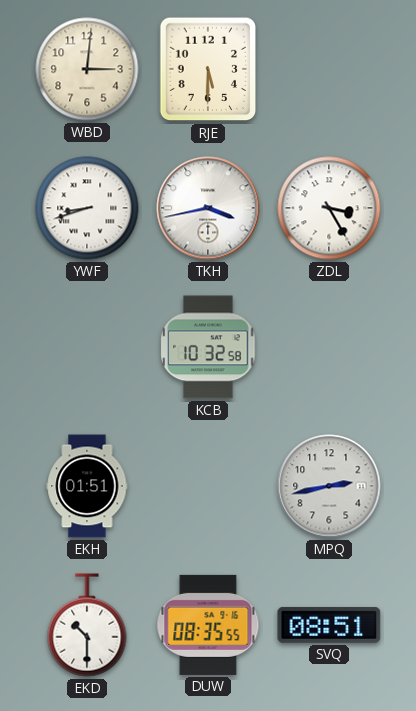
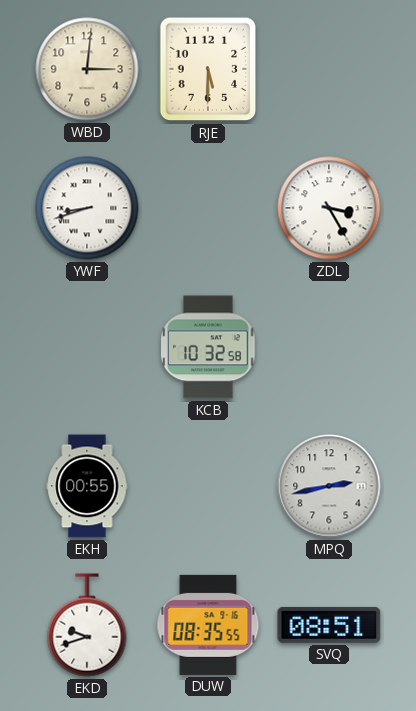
TKH: 3:43 -> none
EKH: 01:51 -> 00:55
EKD: 10:30 -> 9:42
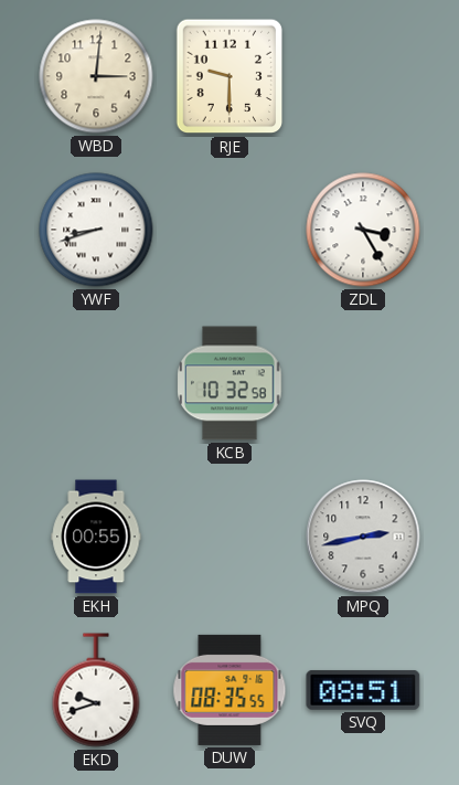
RJE: 5:30 -> 9:30
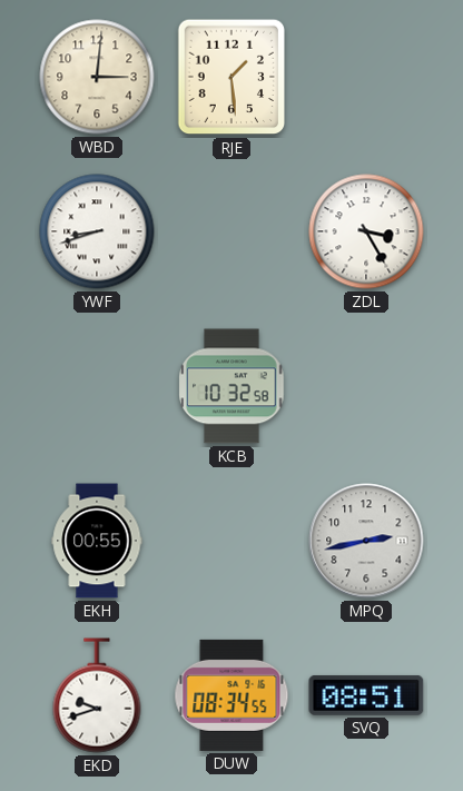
RJE: 9:30 -> 1:29
DUW: 08:35 -> 08:34
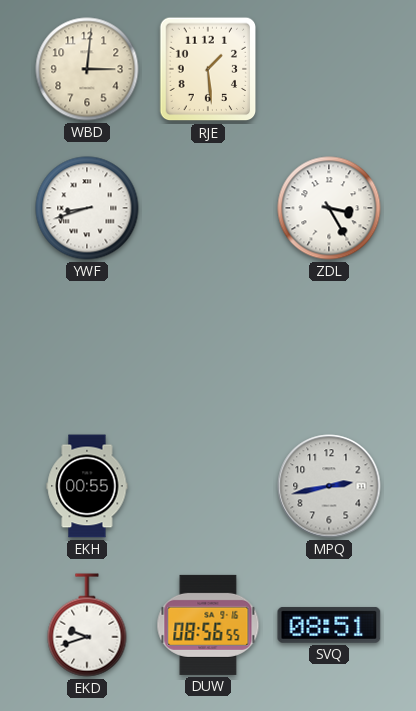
KCB: 10:32 -> none
DUW: 08:34 -> 08:56
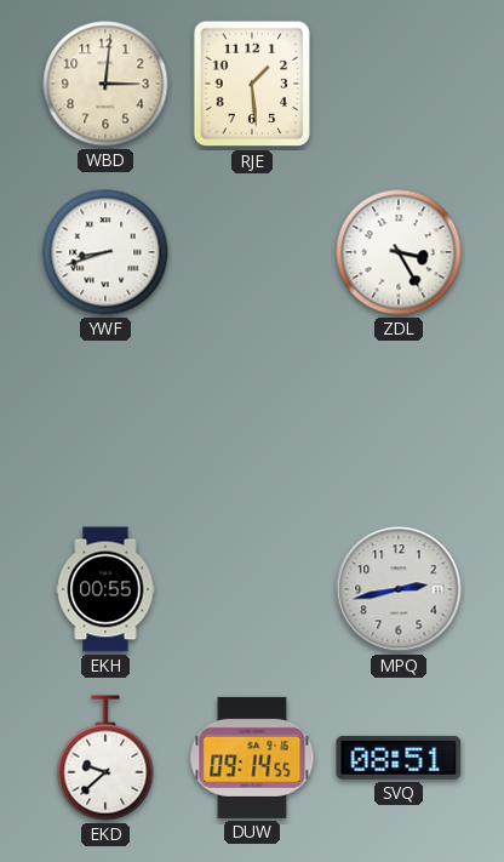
EKD: 9:42 -> 9:38
DUW: 08:56 -> 09:14
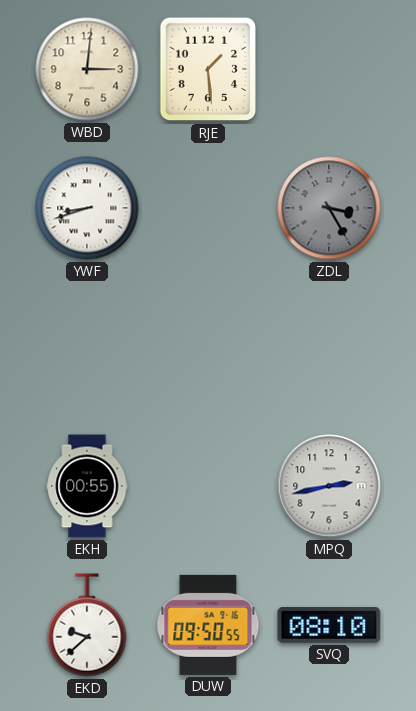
ZDL dial: white -> grey
DUW: 09:14 -> 09:50
SVQ: 08:51 -> 08:10
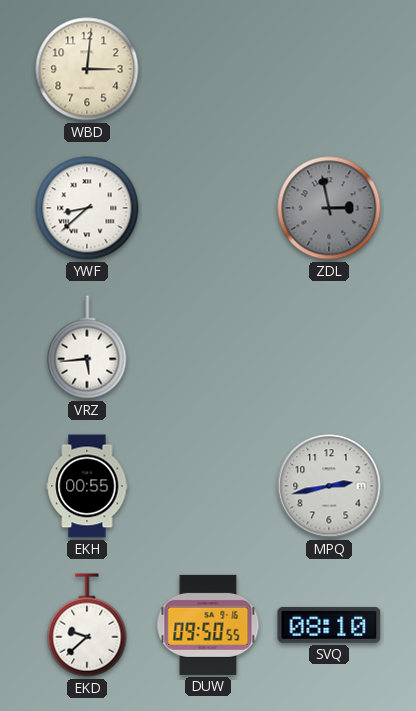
RJE: 1:29 -> none
YWF: 8:42 -> 8:38
ZDL: 3:25 -> 2:58
VRZ: none -> 5:44
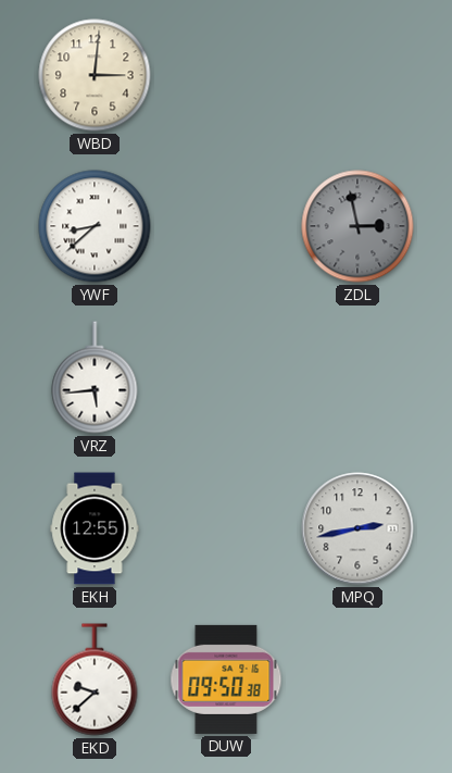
EKH: 00:55 -> 12:55
DUW: 09:50:55 -> 09:50:38
SVQ: 08:10 -> none
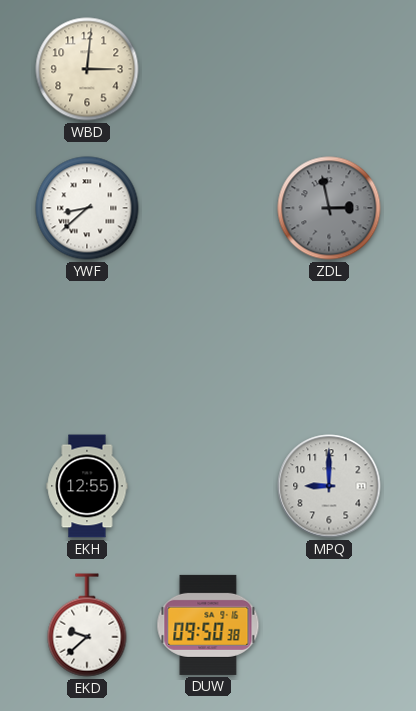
VRZ: 5:44 -> none
MPQ: 2:43 -> 9:00
